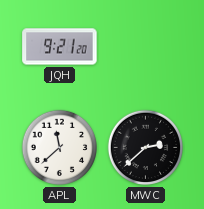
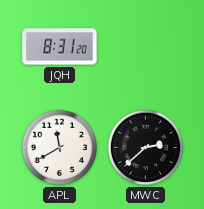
JQH: 9:21 -> 8:31
APL: 11:38 -> 11:40
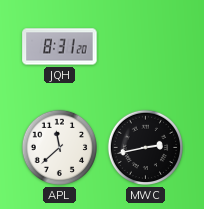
APL: 11:40 -> 11:38
MWC: 2:38 -> 2:43
